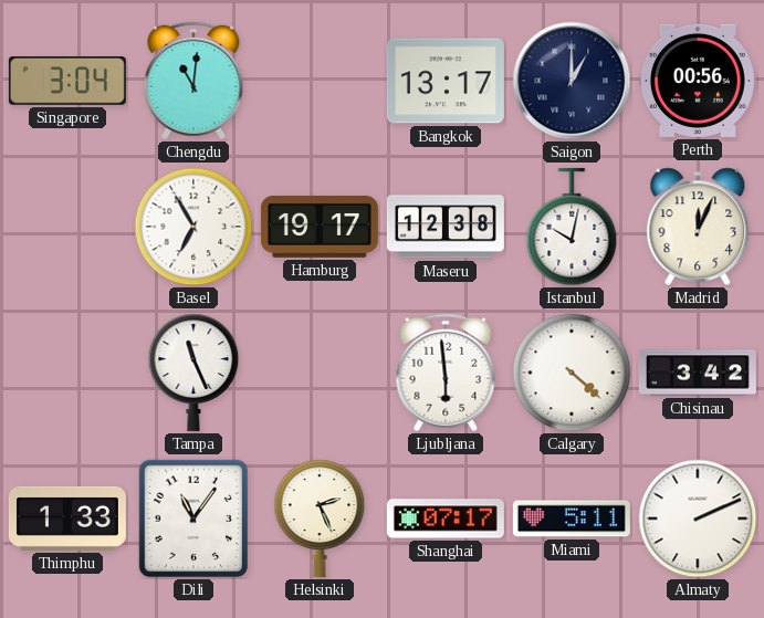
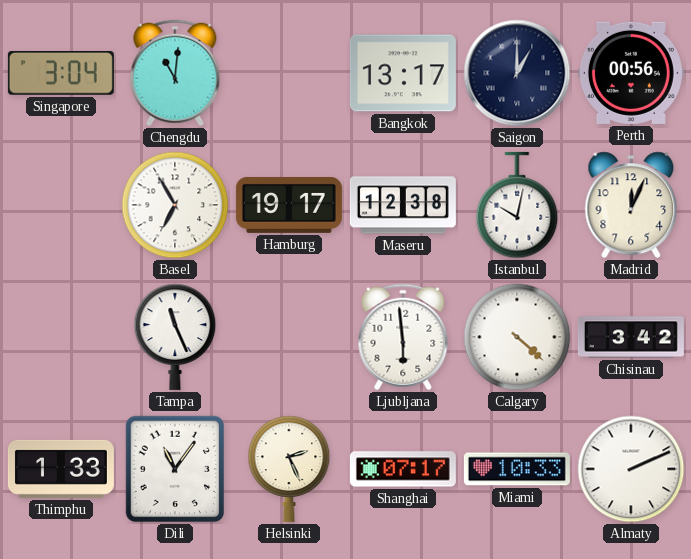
Miami: 5:11 -> 10:33
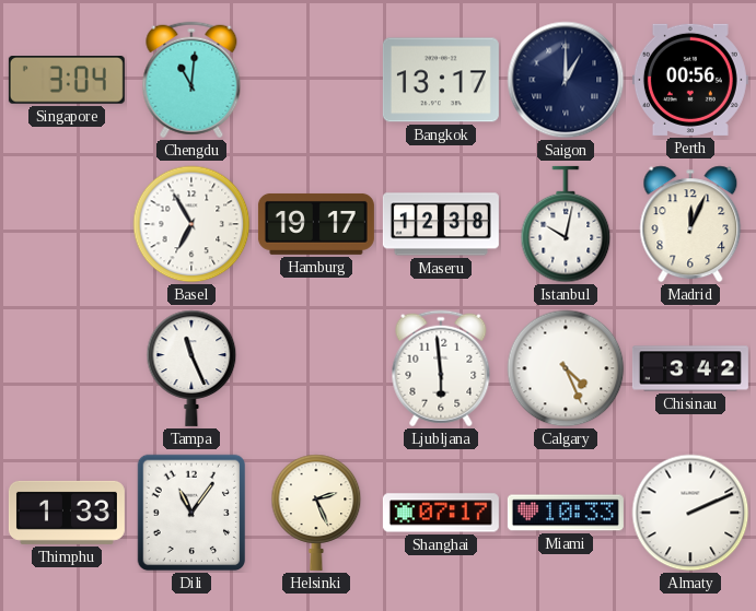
Calgary: 4:22 -> 4:26
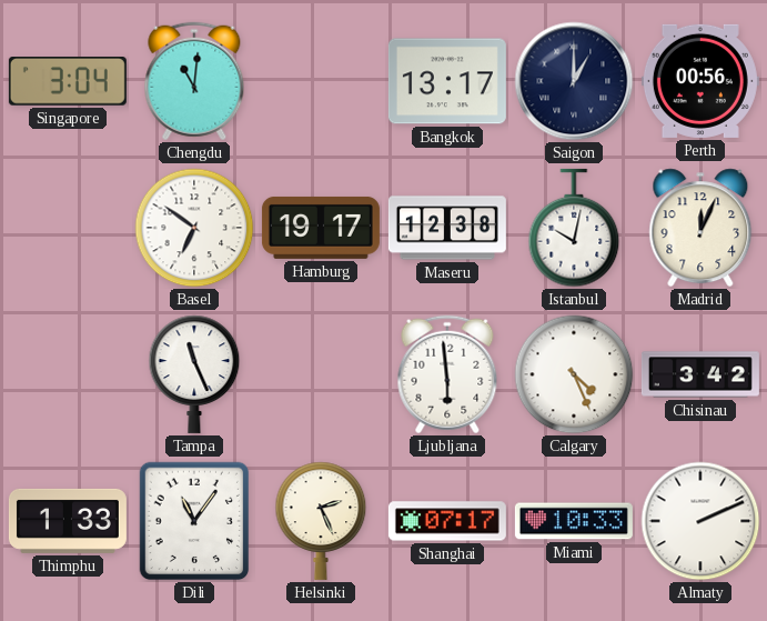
Basel: 6:55 -> 6:51
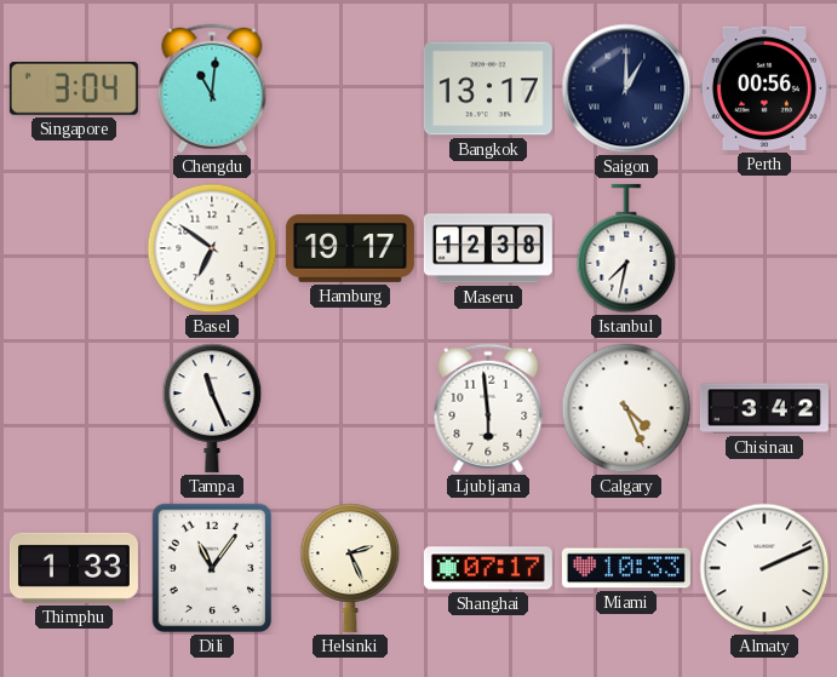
Istanbul: 10:02 -> 7:32
Madrid: 12:04 -> none
